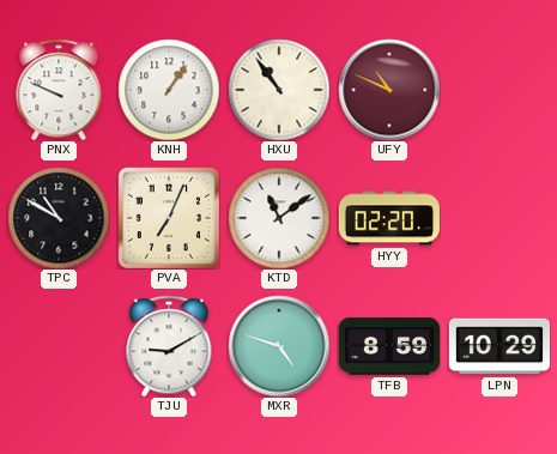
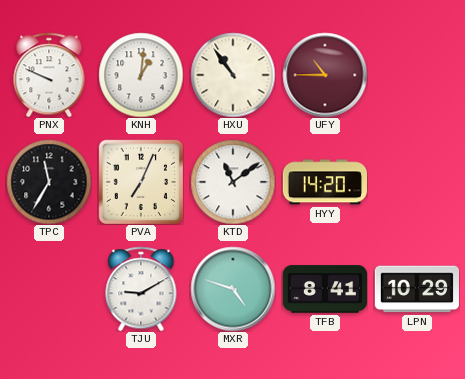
KNH: 1:06 -> 1:01
UFY: 10:49 -> 10:45
TPC: 10:50 -> 11:35
HYY: 02:20 -> 14:20
TFB: 8:59 -> 8:41
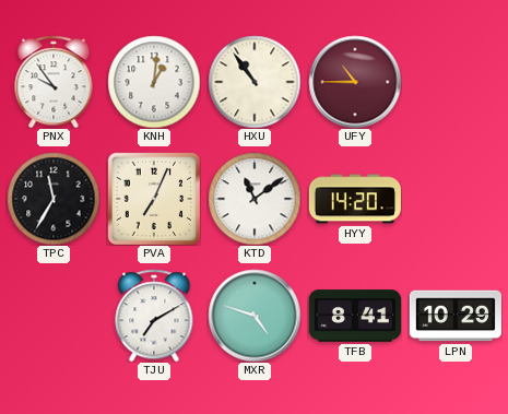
PNX: 9:49 -> 9:54
TJU: 9:10 -> 7:10
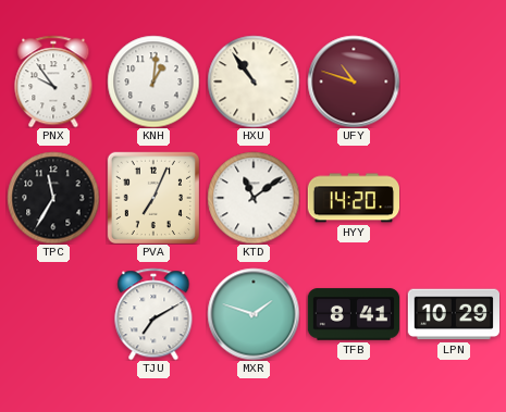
UFY: 10:45 -> 10:48
MXR: 4:48 -> 1:48
